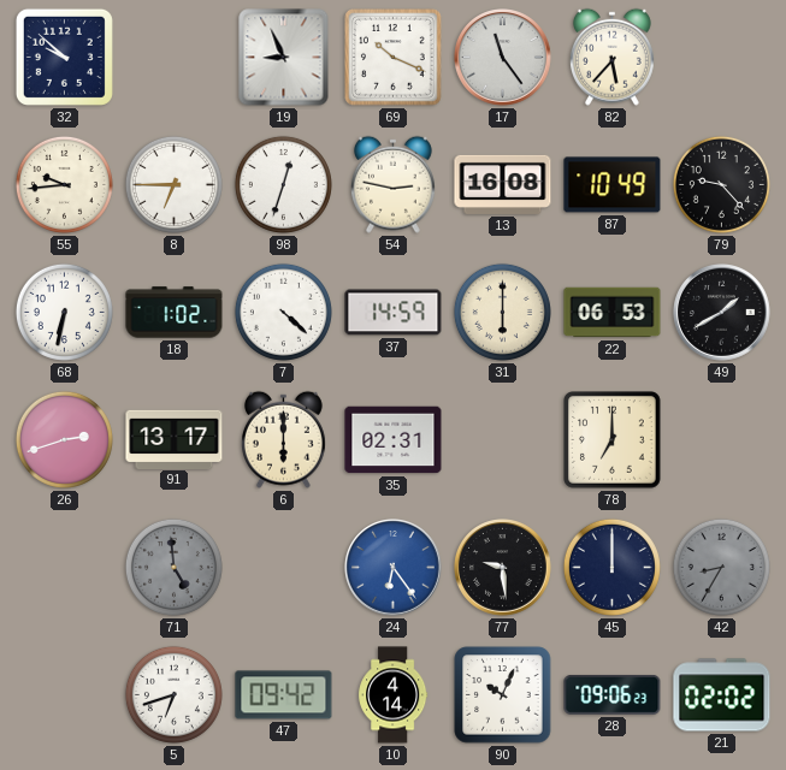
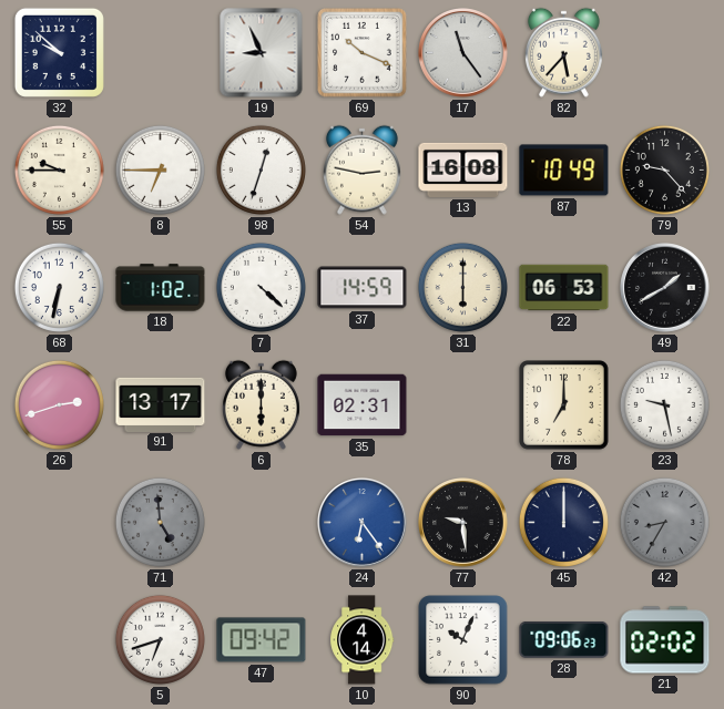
55: 9:44 -> 9:45
23: none -> 9:28
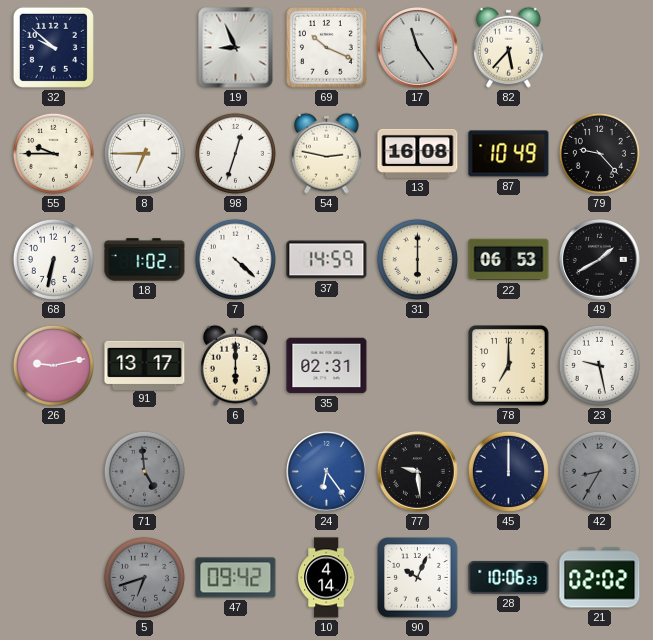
26: 2:42 -> 9:13
5 dial: white -> grey
28: 09:06 -> 10:06
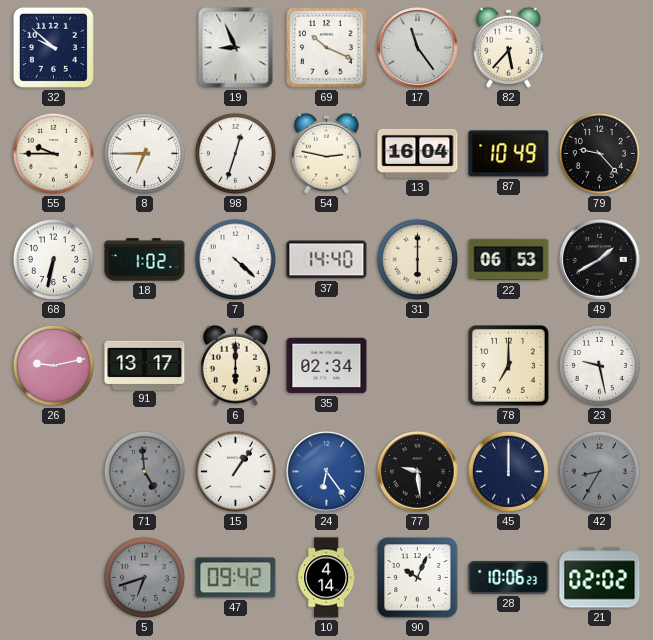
13: 16:08 -> 16:04
37: 14:59 -> 14:40
35: 02:31 -> 02:34
15: none -> 1:06
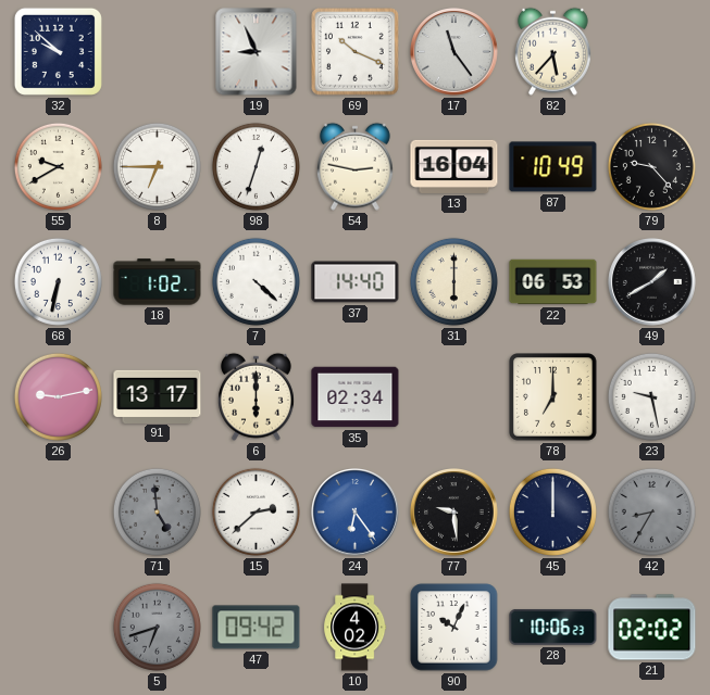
55: 9:45 -> 9:40
15: 1:06 -> 2:38
10: 4:14 -> 4:02
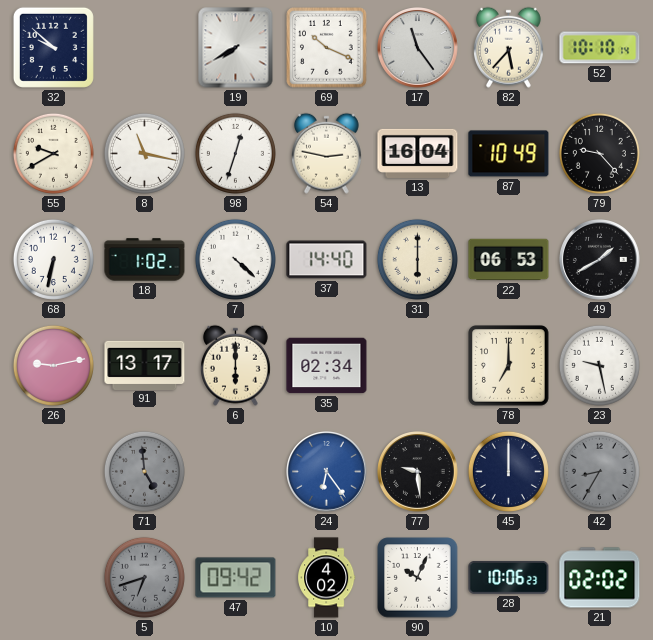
19: 8:56 -> 7:40
52: none -> 10:10
8: 6:45 -> 11:17
15: 2:38 -> none
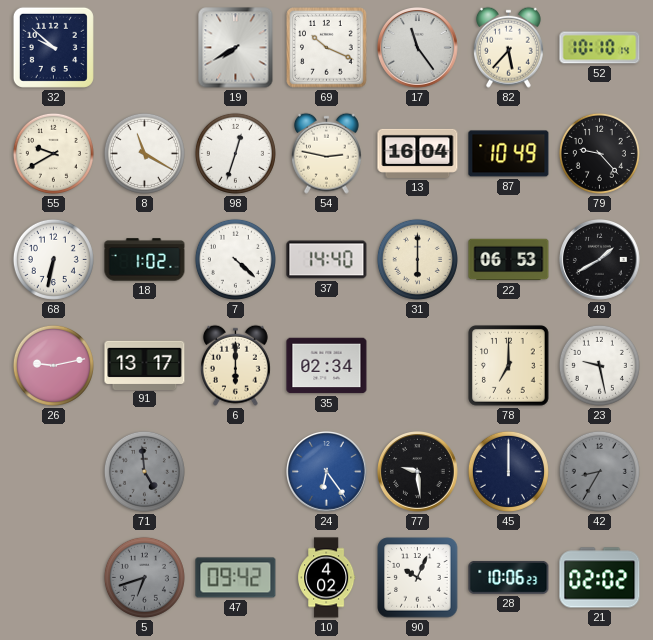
8: 11:17 -> 11:20
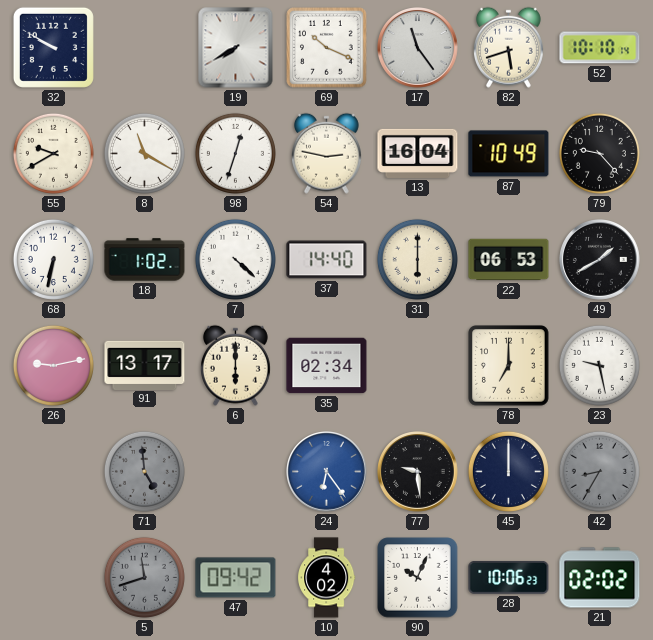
32: 9:52 -> 9:50
82: 5:37 -> 5:42
5: 6:42 -> 11:42
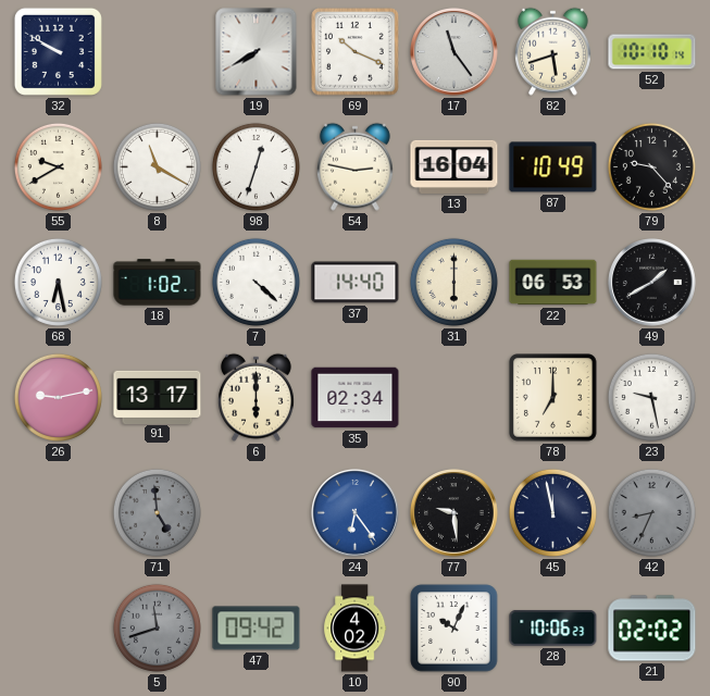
68: 6:32 -> 6:28
45: 12:00 -> 11:58
42: 8:35 -> 8:34
